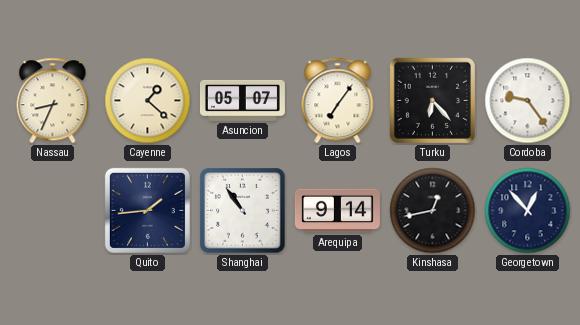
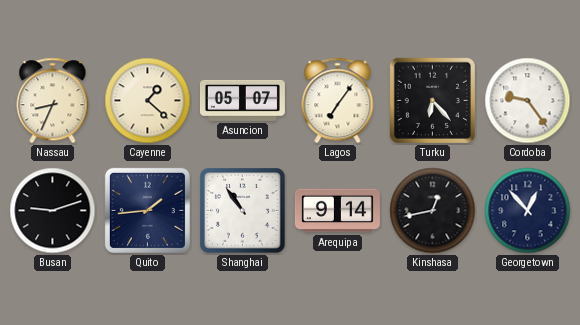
Busan: none -> 9:12
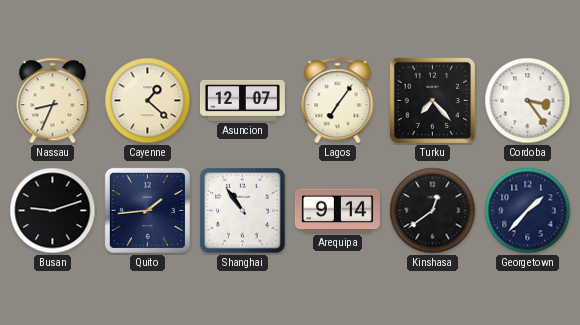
Asuncion: 05:07 -> 12:07
Turku: 6:23 -> 7:23
Cordoba: 9:24 -> 3:24
Kinshasa: 12:43 -> 12:39
Georgetown: 12:53 -> 1:37
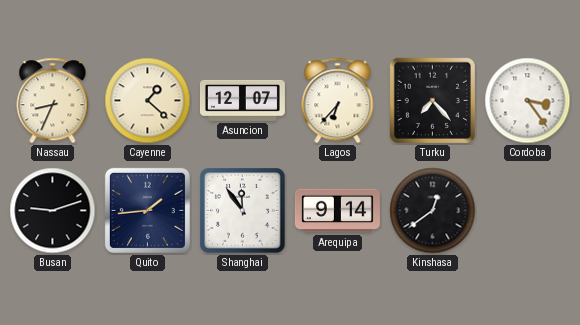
Lagos: 7:06 -> 6:37
Shanghai: 10:54 -> 11:54
Georgetown: 1:37 -> none
